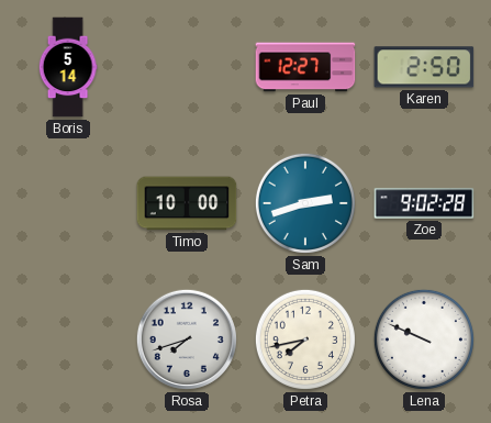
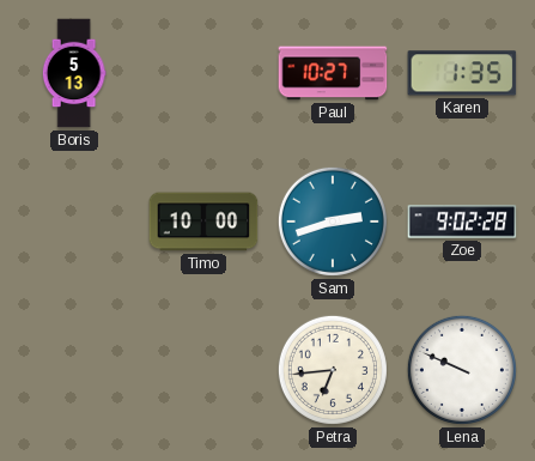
Boris: 5:14 -> 5:13
Paul: 12:27 -> 10:27
Karen: 2:50 -> 1:35
Rosa: 7:42 -> none
Petra: 7:43 -> 6:44
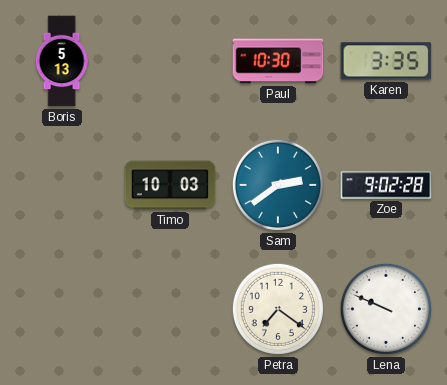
Paul: 10:27 -> 10:30
Karen: 1:35 -> 3:35
Timo: 10:00 -> 10:03
Sam: 2:42 -> 2:39
Petra: 6:44 -> 7:21
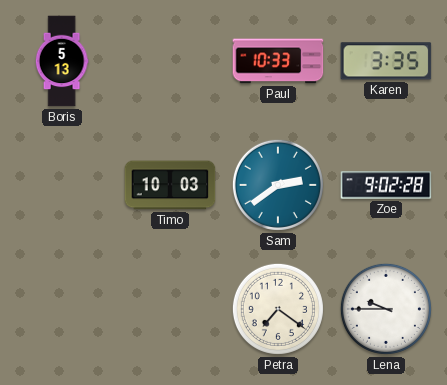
Paul: 10:30 -> 10:33
Lena: 9:49 -> 9:45
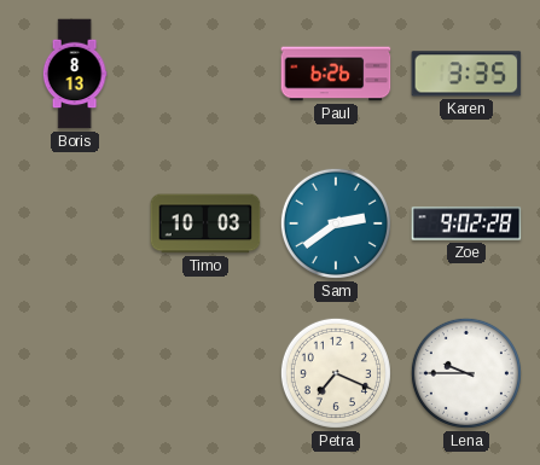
Boris: 5:13 -> 8:13
Paul: 10:33 -> 6:26
Petra: 7:21 -> 7:19
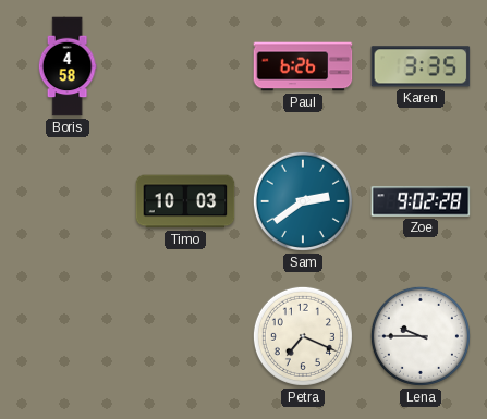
Boris: 8:13 -> 4:58
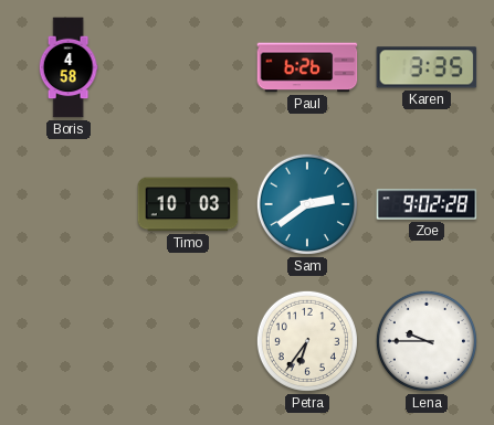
Petra: 7:19 -> 6:36
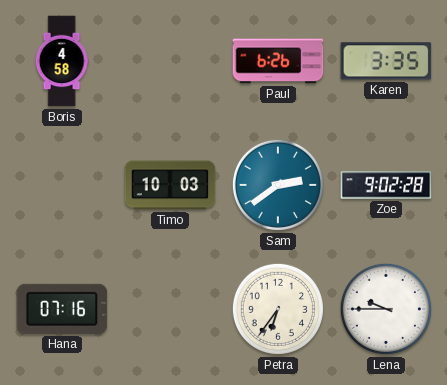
Hana: none -> 07:16
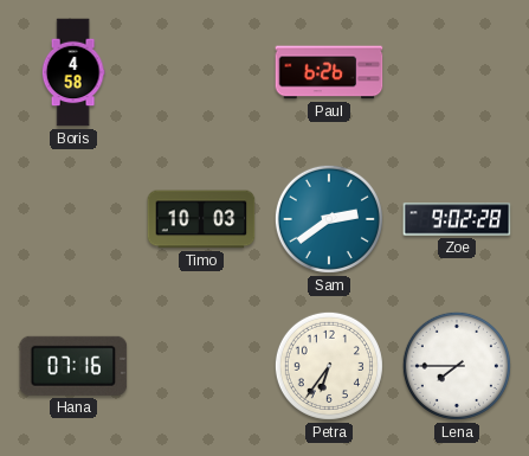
Karen: 3:35 -> none
Lena: 9:45 -> 7:45
